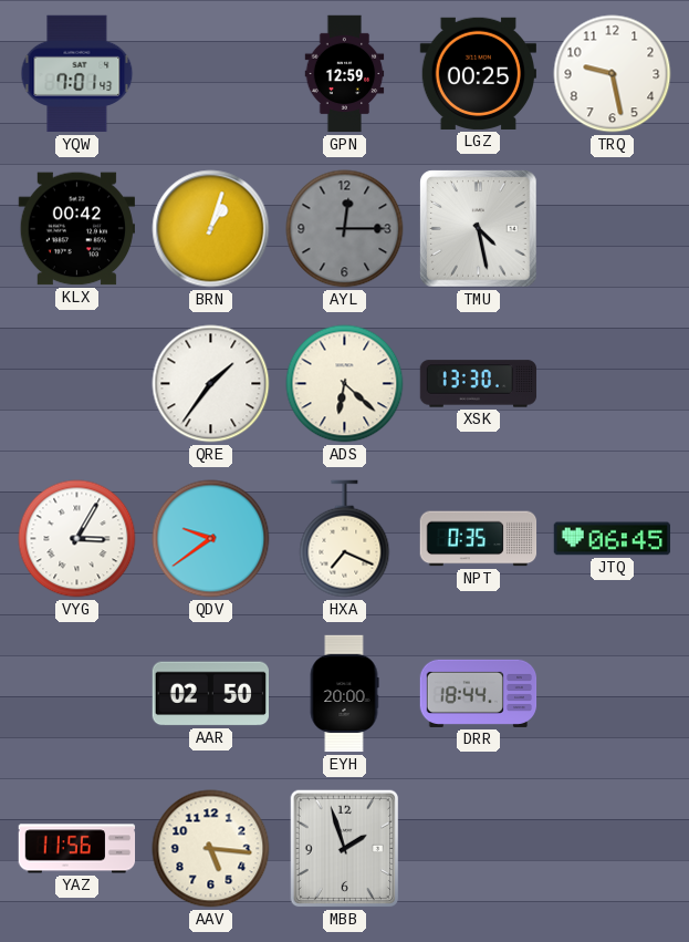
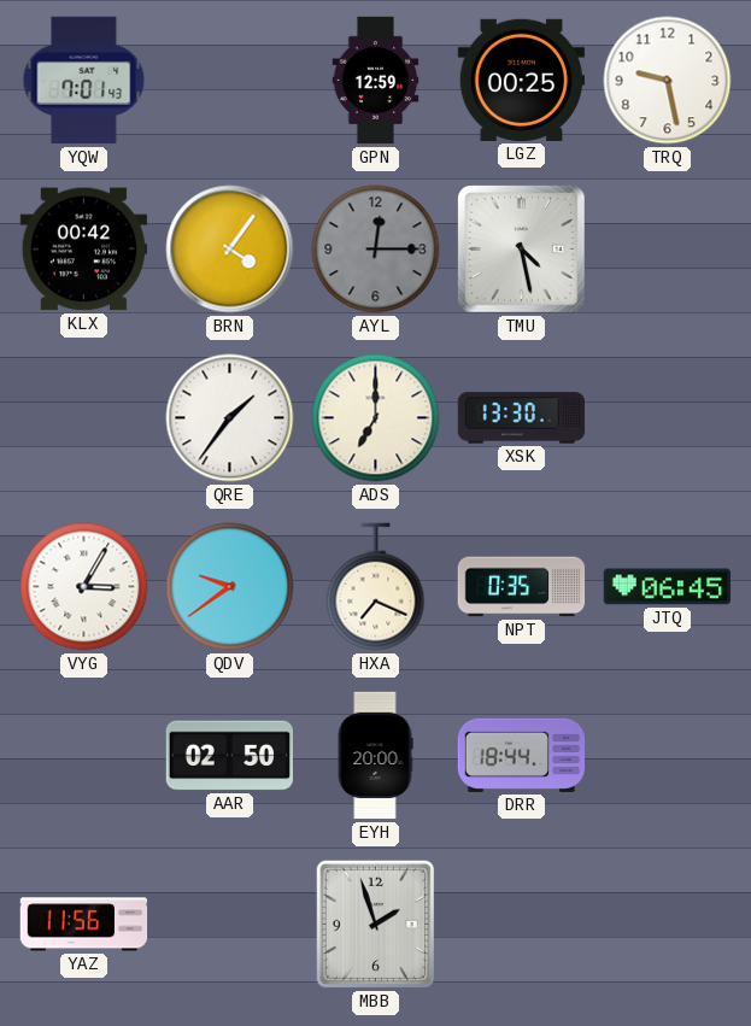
BRN: 1:03 -> 4:06
ADS: 6:22 -> 7:00
AAV: 5:16 -> none
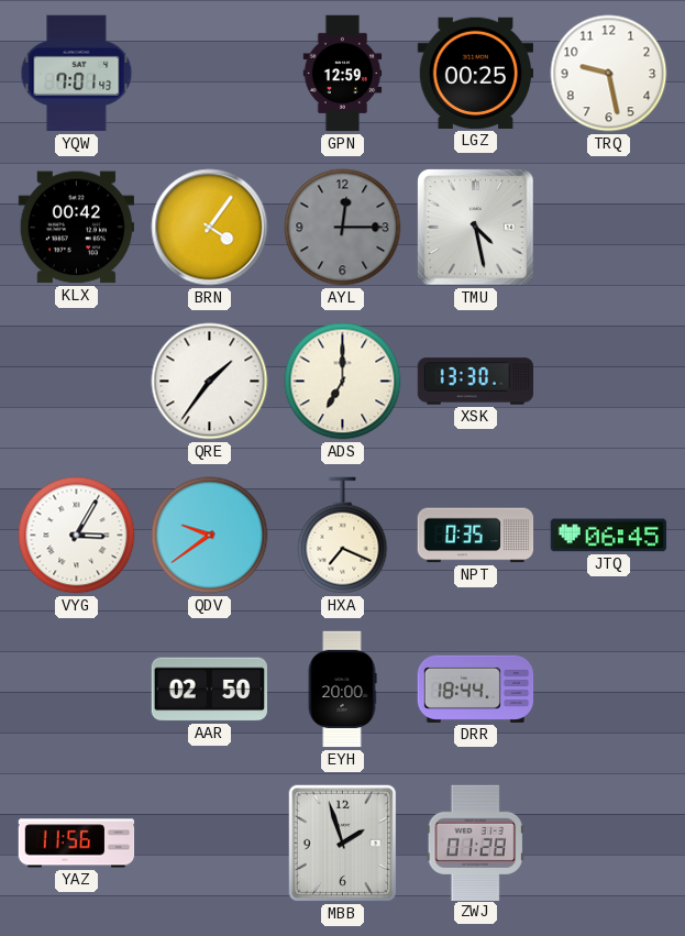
ZWJ: none -> 01:28
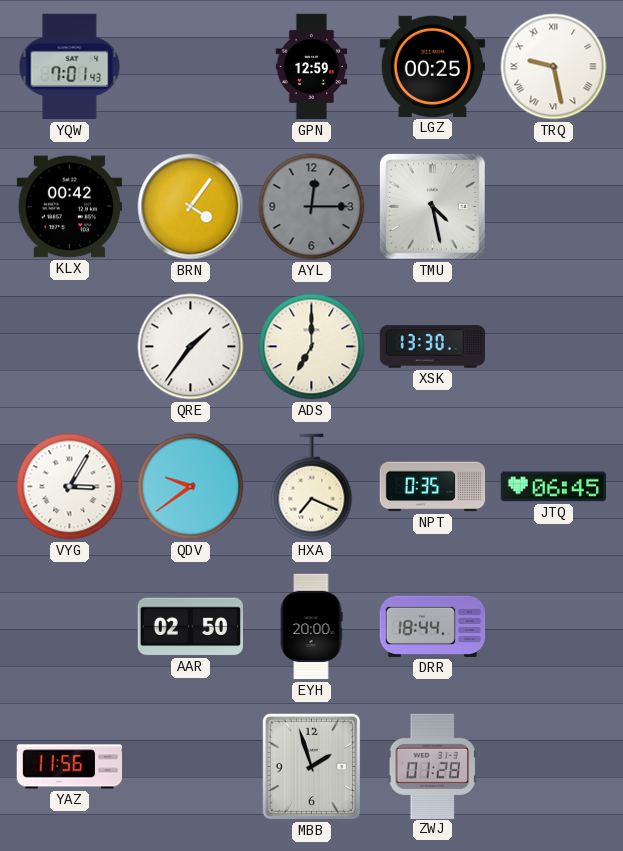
TRQ numerals: Arabic -> Roman
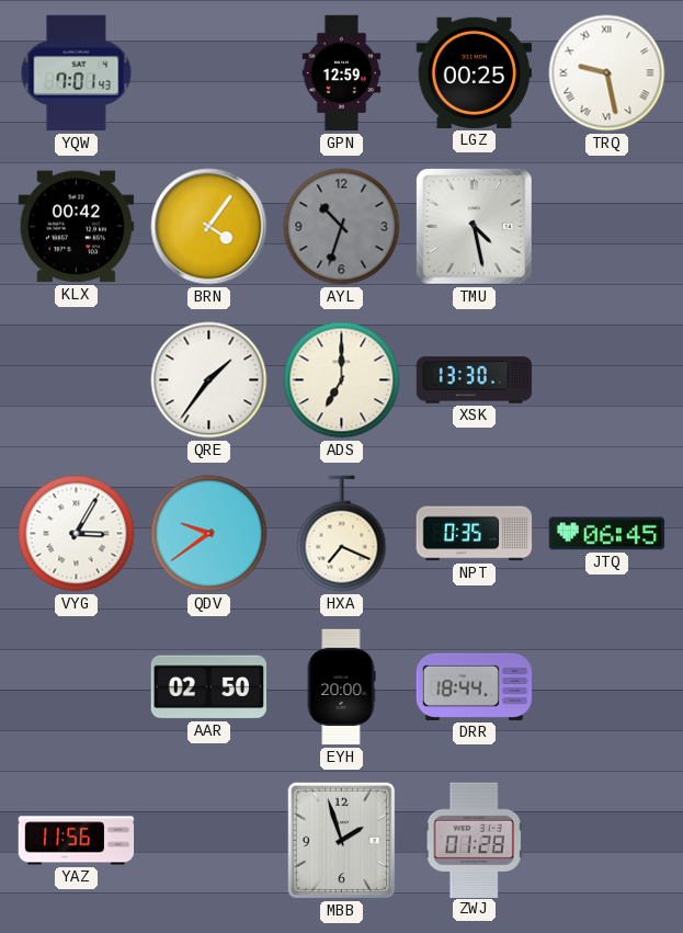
AYL: 12:15 -> 10:33
